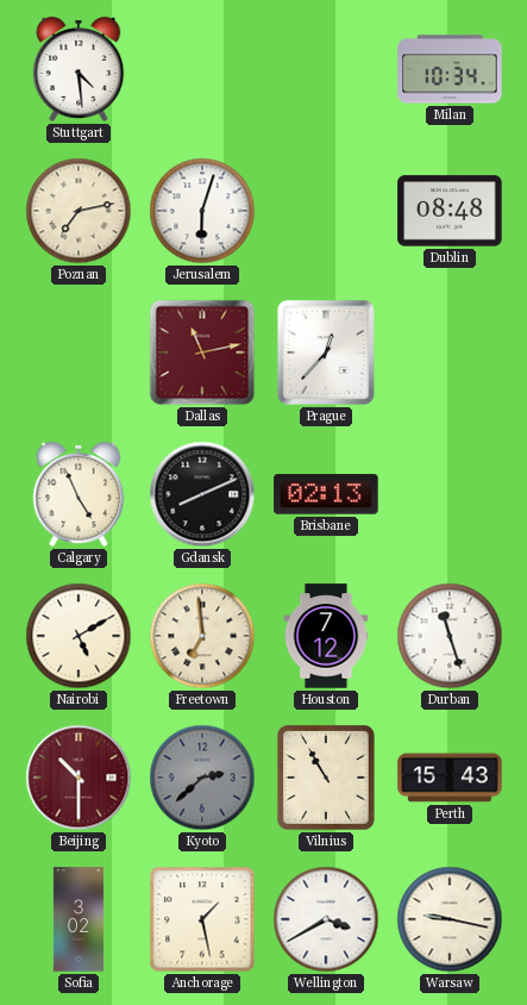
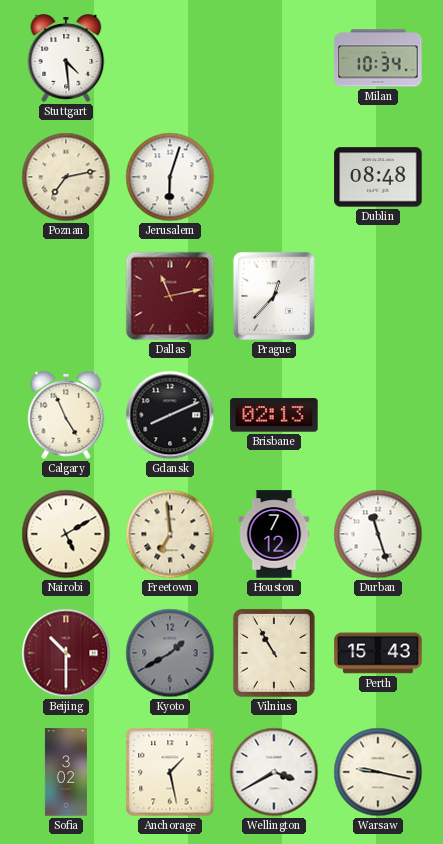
Kyoto: 2:38 -> 1:40
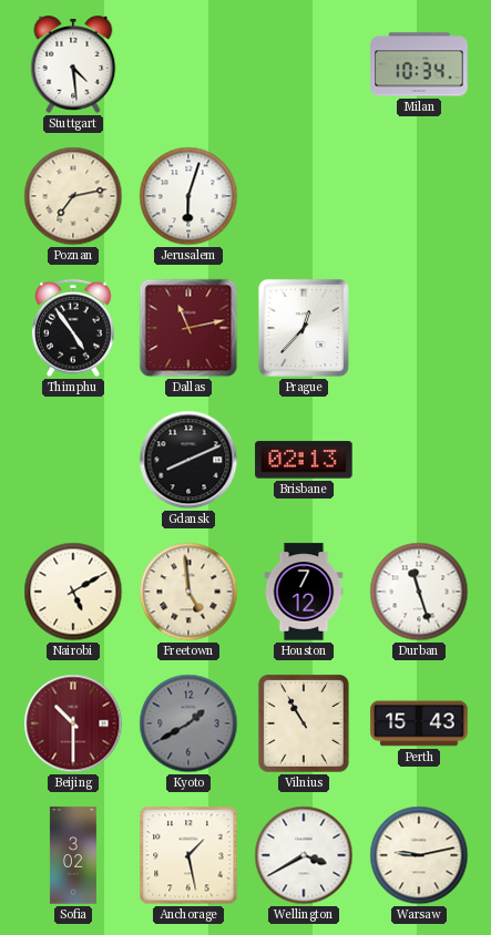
Dublin: 08:48 -> none
Thimphu: none -> 4:54
Calgary: 4:56 -> none
Freetown: 6:59 -> 4:59
Warsaw: 9:17 -> 9:13
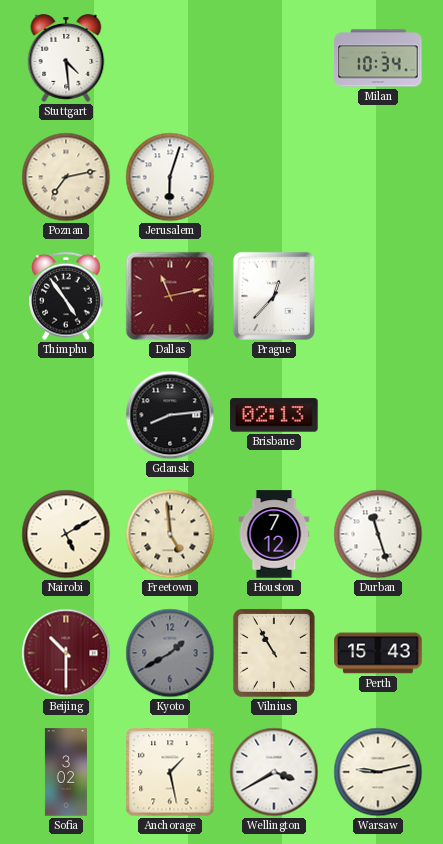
Gdansk: 8:11 -> 8:14
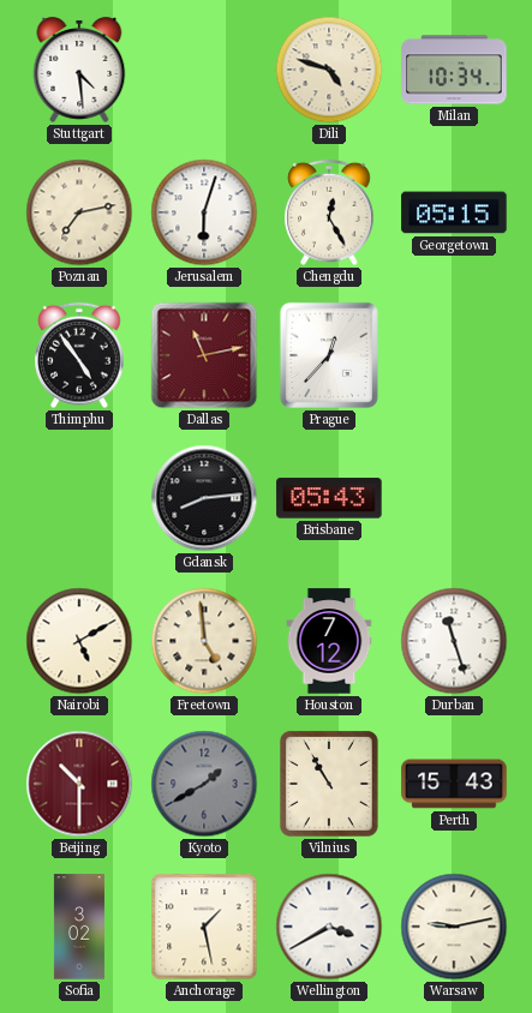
Dili: none -> 4:48
Chengdu: none -> 12:25
Georgetown: none -> 05:15
Brisbane: 02:13 -> 05:43
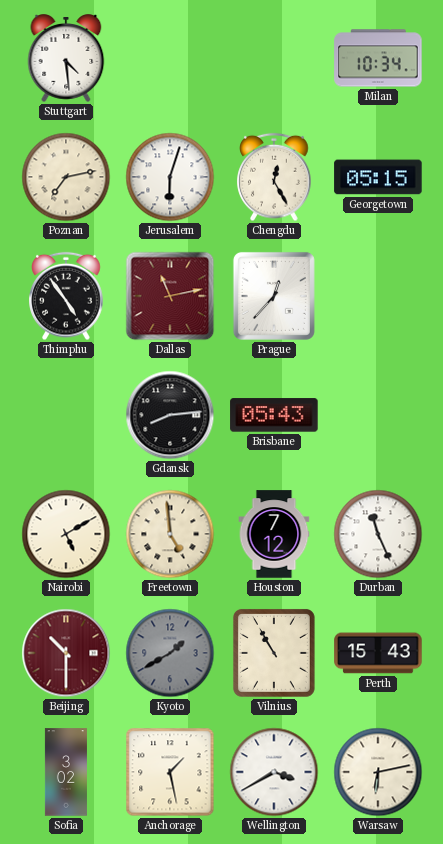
Dili: 4:48 -> none
Durban: 11:27 -> 11:26
Warsaw: 9:13 -> 6:13
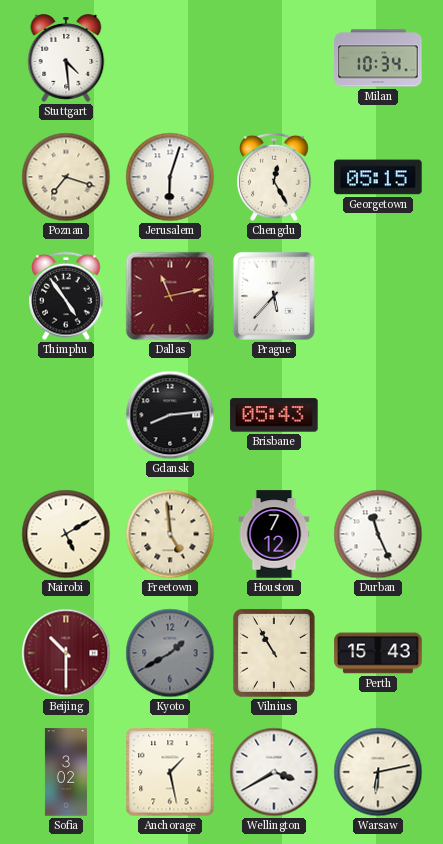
Poznan: 7:13 -> 7:18
Prague: 12:37 -> 5:37
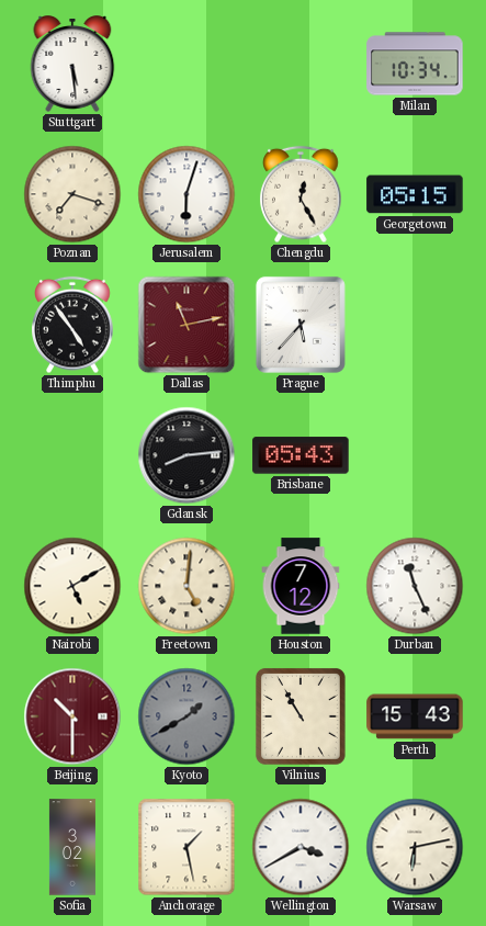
Stuttgart: 4:29 -> 5:29
Freetown: 4:59 -> 5:01
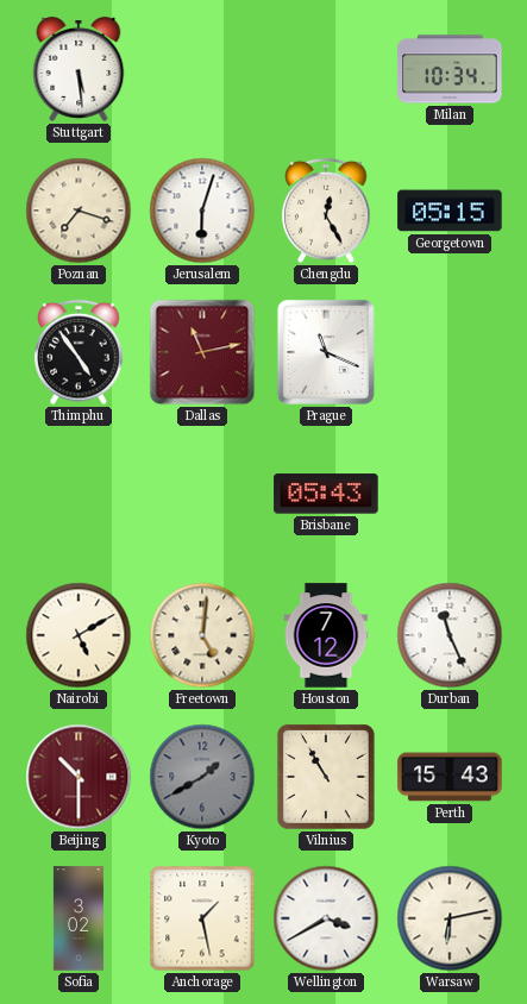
Prague: 5:37 -> 11:19
Gdansk: 8:14 -> none
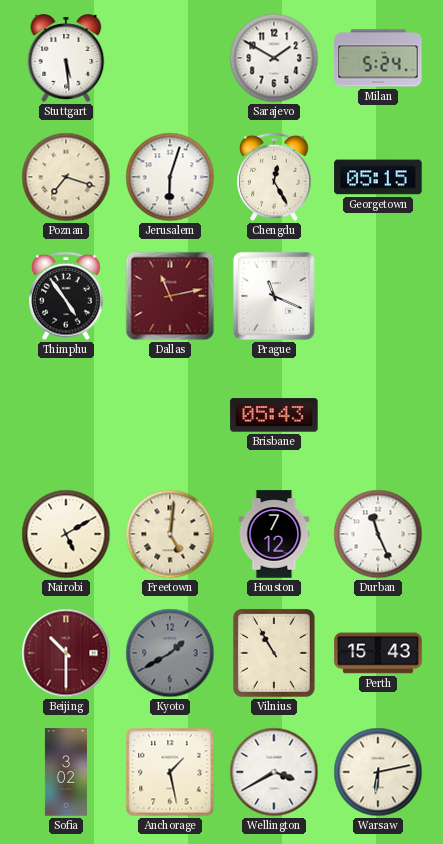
Sarajevo: none -> 1:50
Milan: 10:34 -> 5:24
